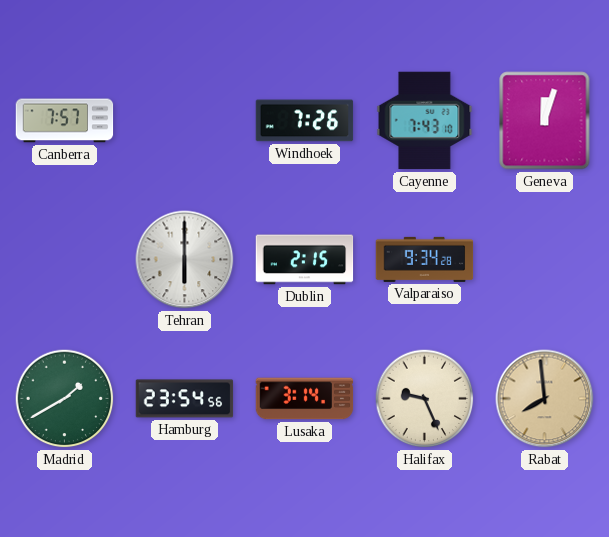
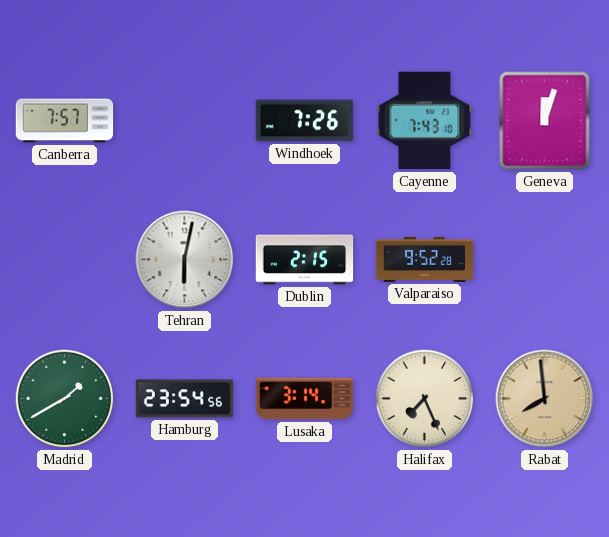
Tehran: 6:00 -> 6:02
Valparaiso: 9:34 -> 9:52
Halifax: 9:26 -> 7:26
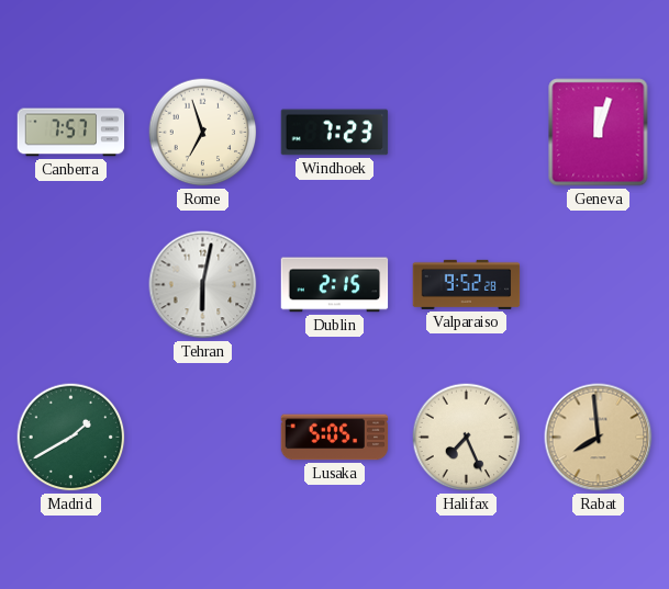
Rome: none -> 6:57
Windhoek: 7:26 -> 7:23
Cayenne: 7:43 -> none
Hamburg: 23:54 -> none
Lusaka: 3:14 -> 5:05
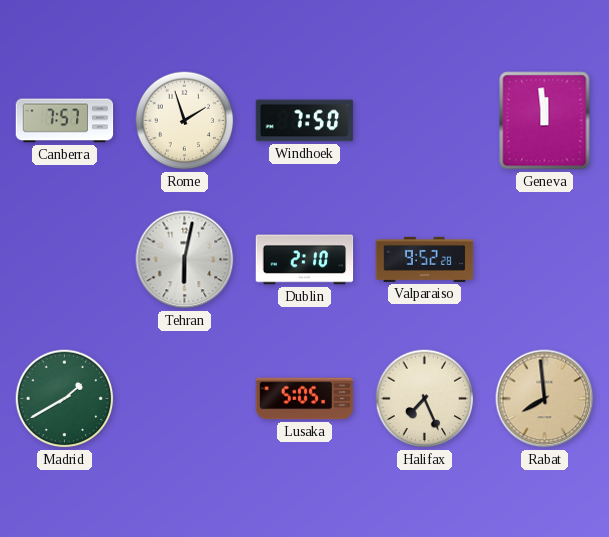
Rome: 6:57 -> 1:57
Windhoek: 7:23 -> 7:50
Geneva: 12:03 -> 11:59
Dublin: 2:15 -> 2:10
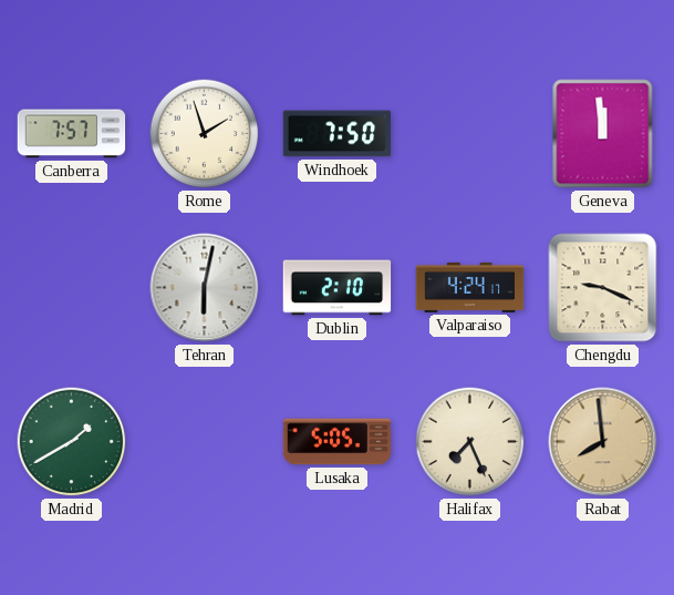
Valparaiso: 9:52 -> 4:24
Chengdu: none -> 9:19
